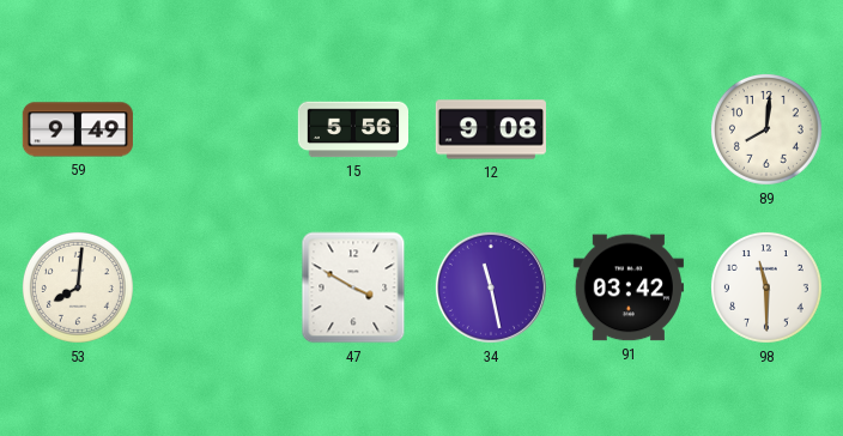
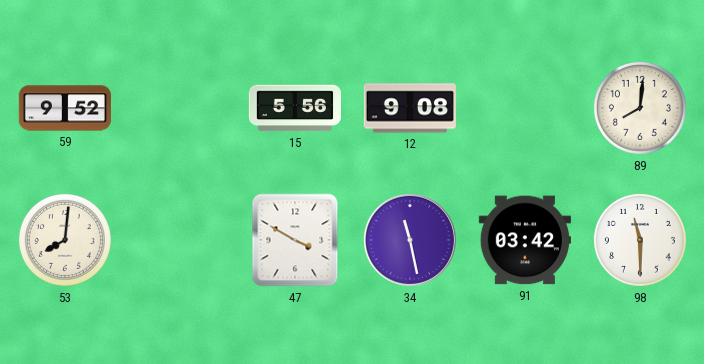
59: 9:49 -> 9:52
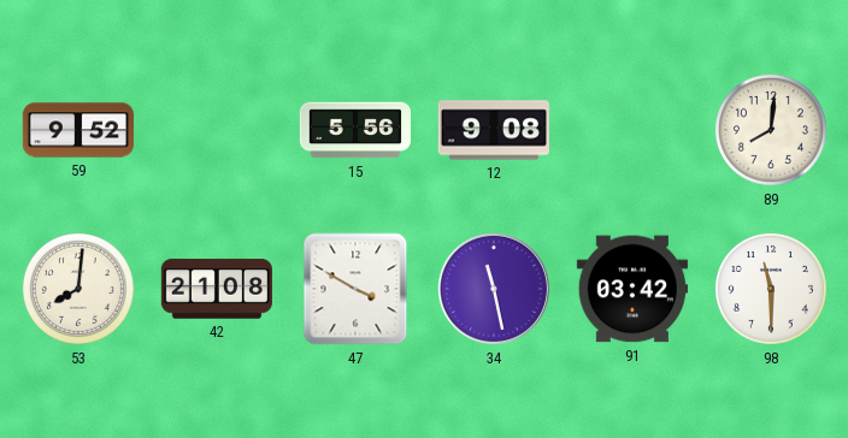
42: none -> 21:08
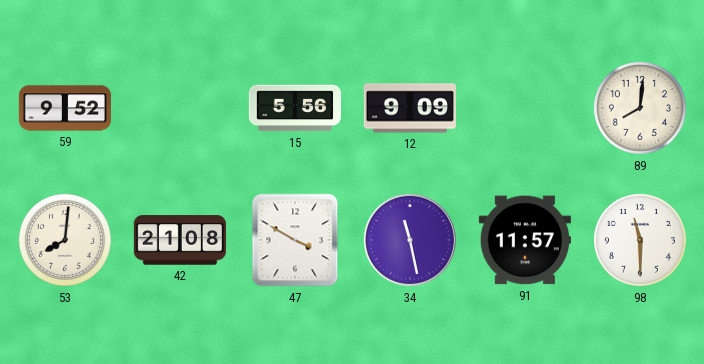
12: 9:08 -> 9:09
91: 03:42 -> 11:57
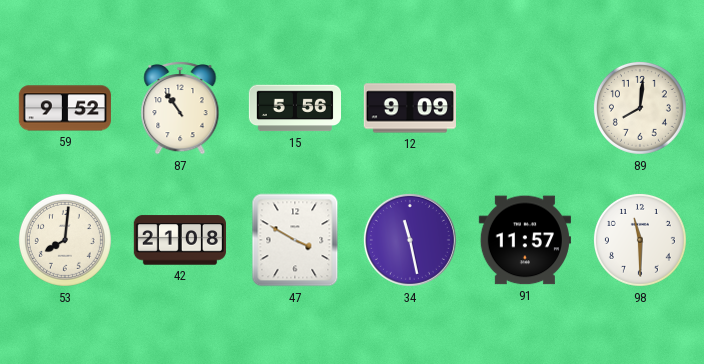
87: none -> 10:54
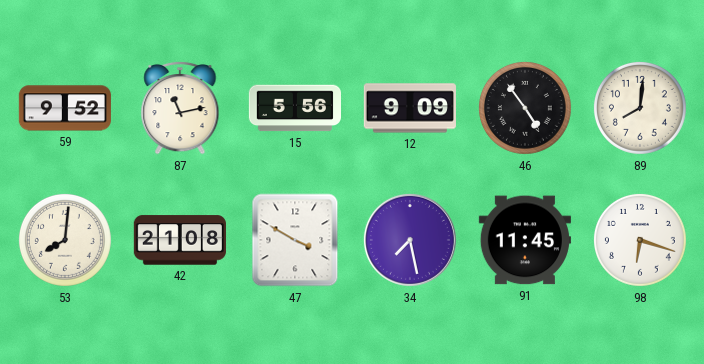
87: 10:54 -> 11:13
46: none -> 4:54
34: 11:28 -> 7:28
91: 11:57 -> 11:45
98: 11:30 -> 6:18
